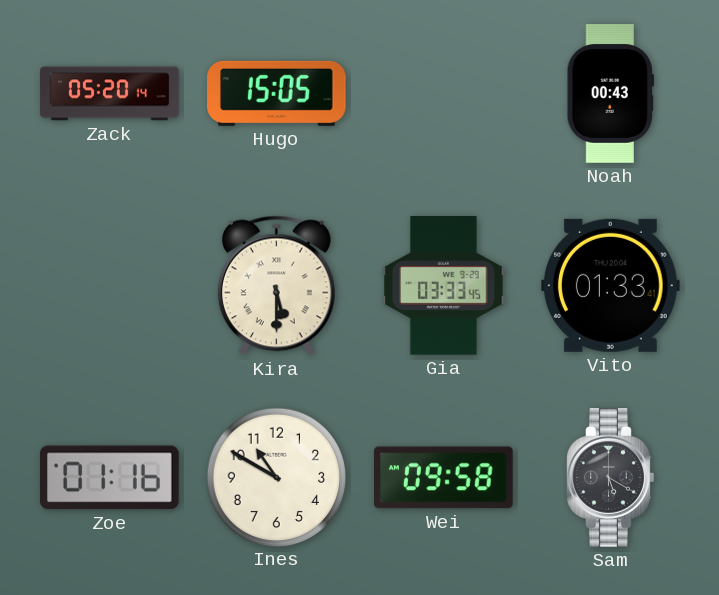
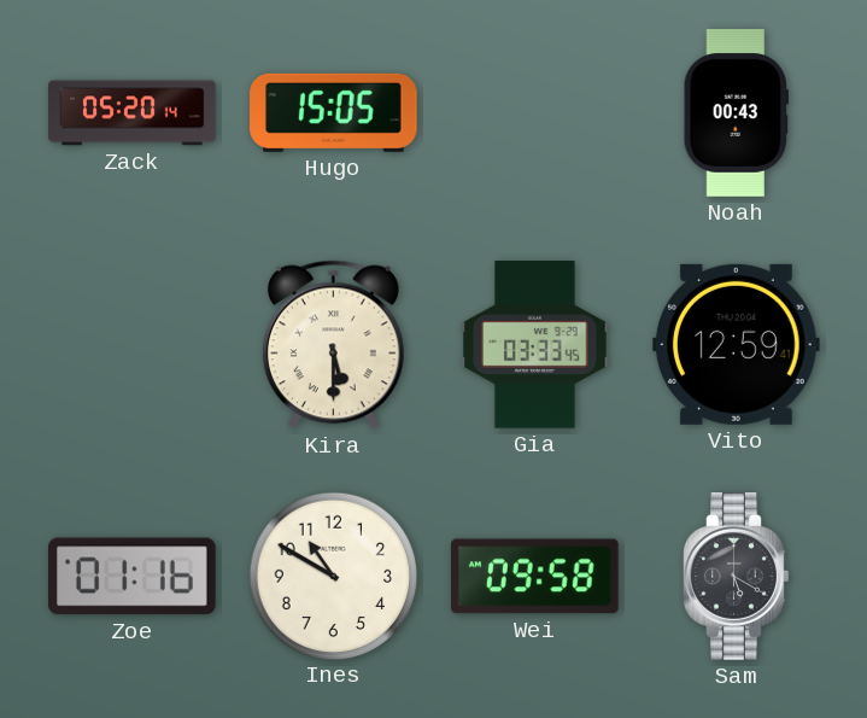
Vito: 01:33 -> 12:59
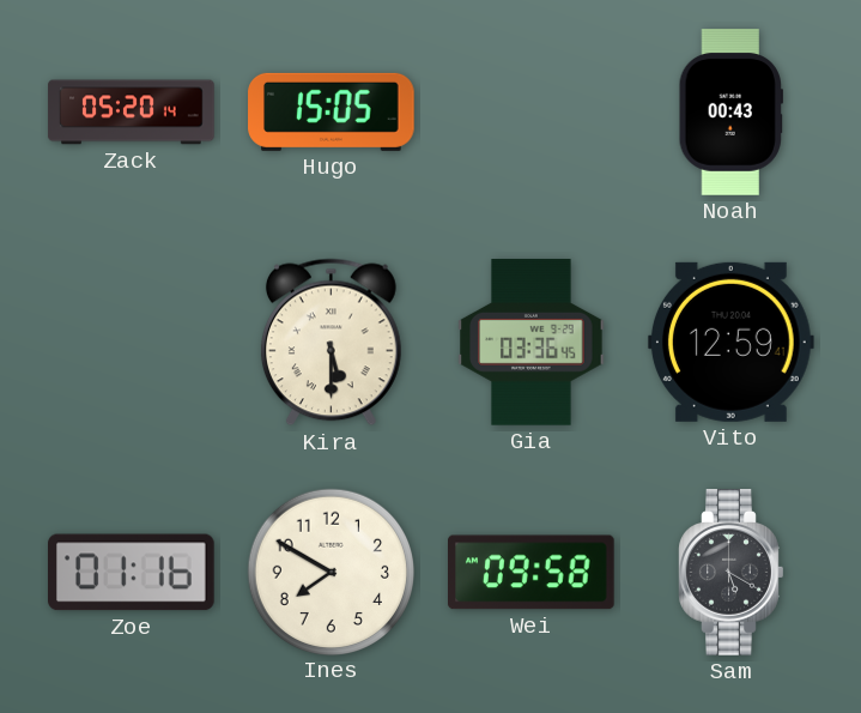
Gia: 03:33 -> 03:36
Ines: 10:50 -> 7:50
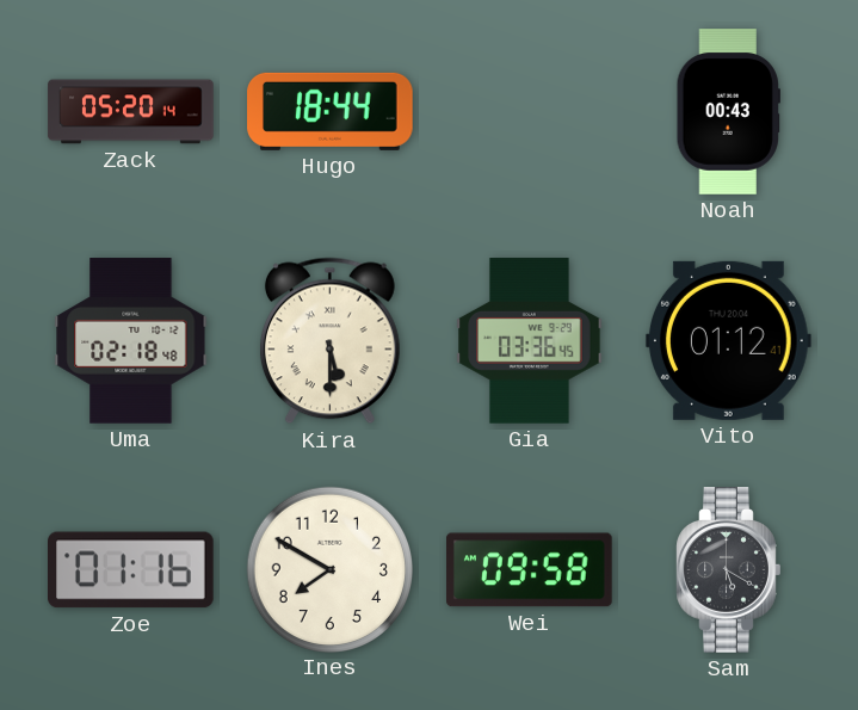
Hugo: 15:05 -> 18:44
Uma: none -> 02:18
Vito: 12:59 -> 01:12
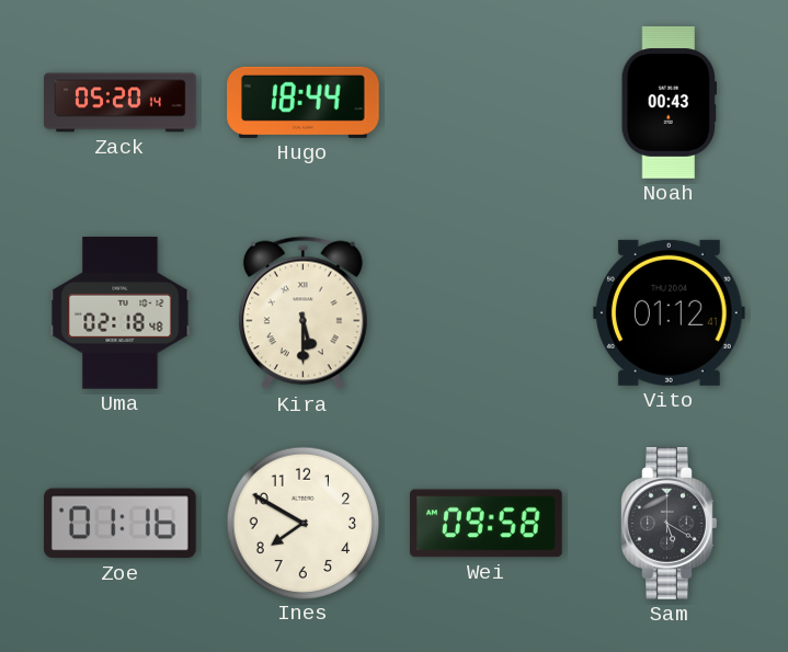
Gia: 03:36 -> none
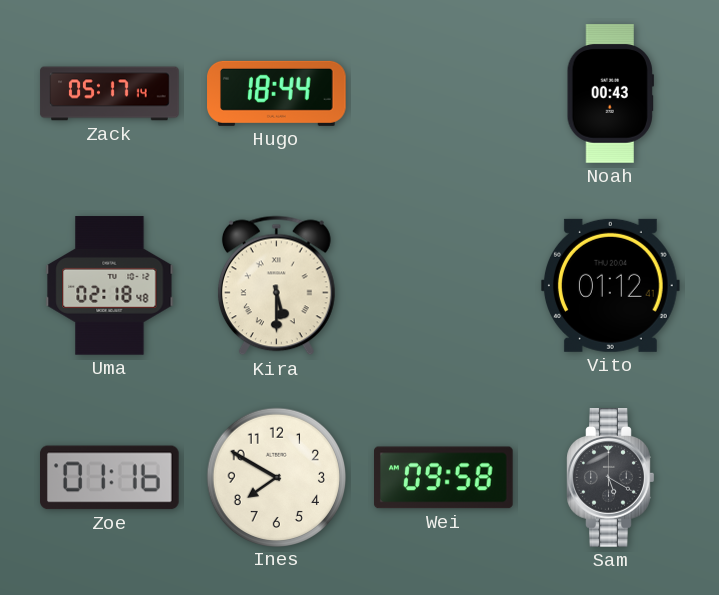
Zack: 05:20 -> 05:17
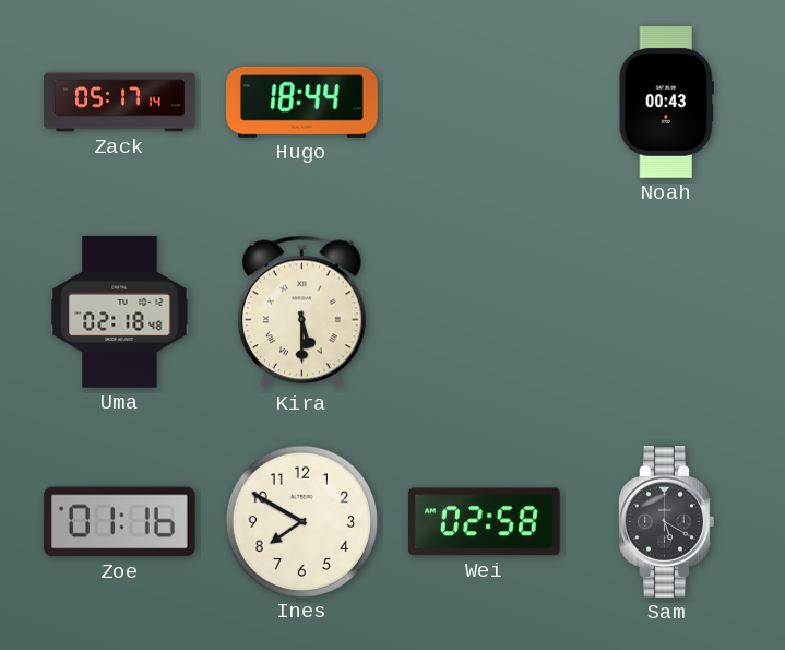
Vito: 01:12 -> none
Wei: 09:58 -> 02:58
